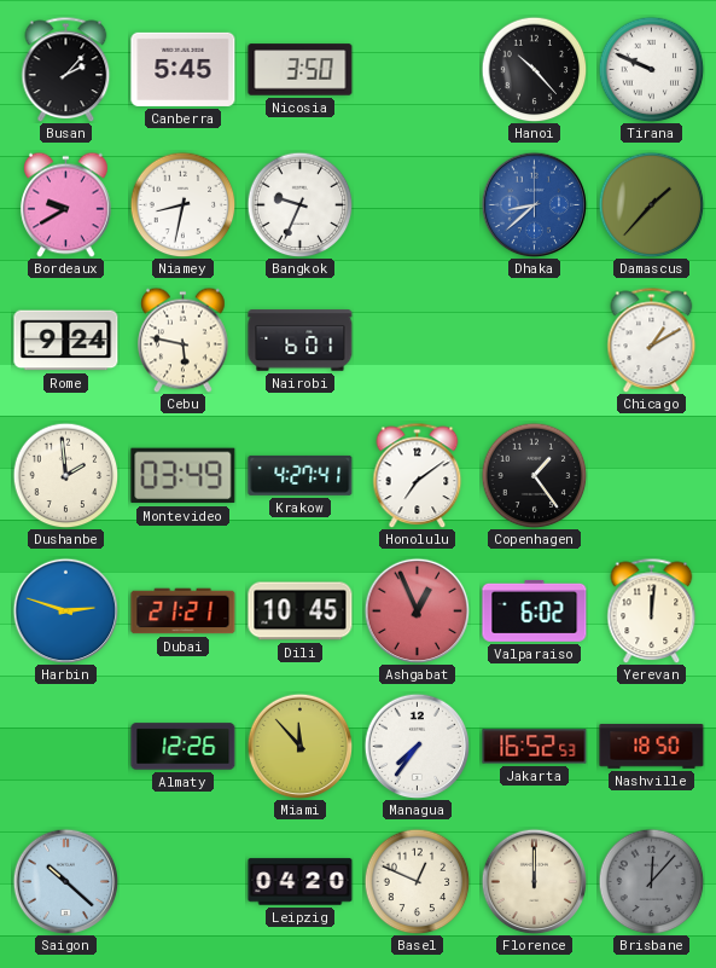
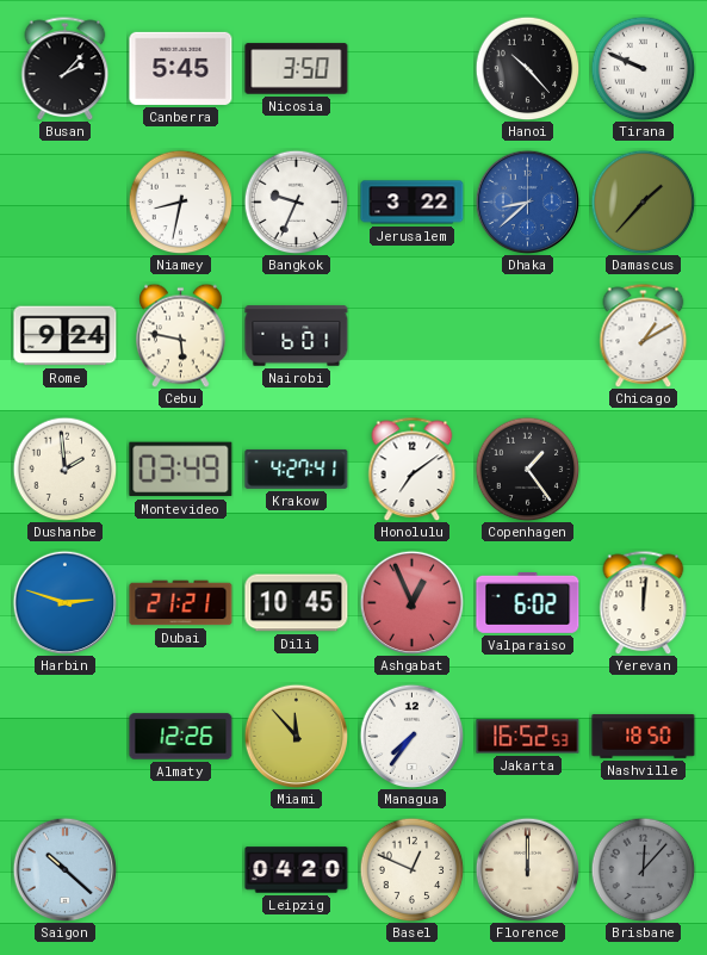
Bordeaux: 9:40 -> none
Jerusalem: none -> 3:22
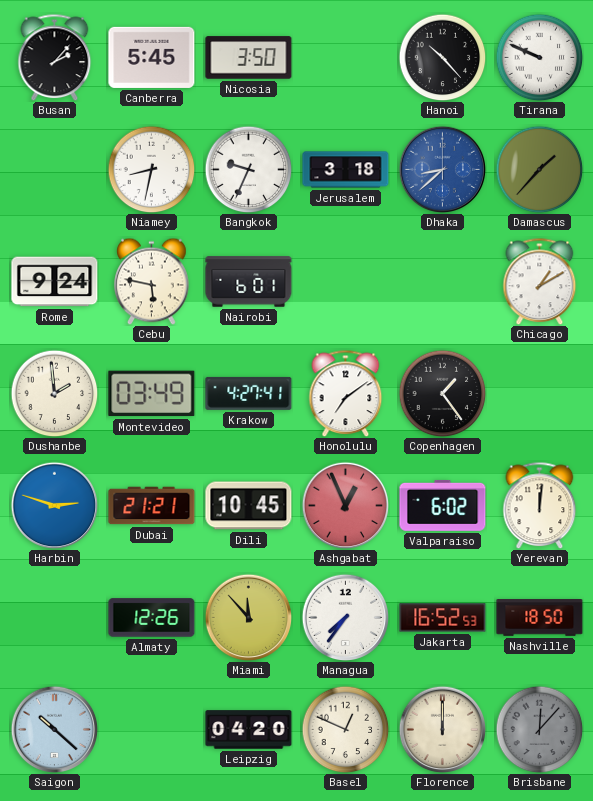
Jerusalem: 3:22 -> 3:18
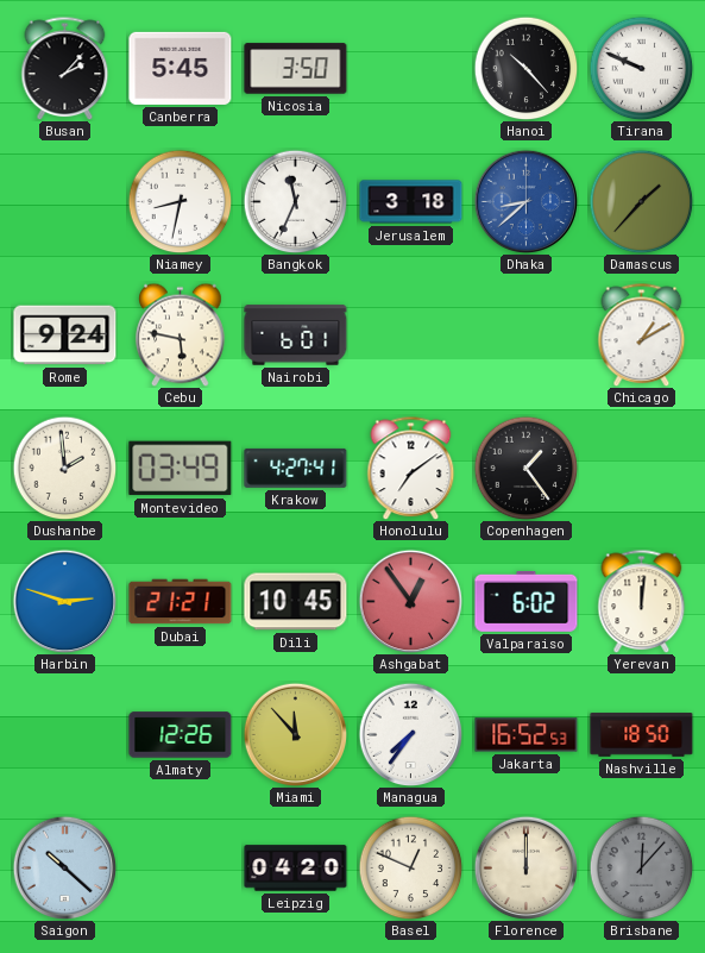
Bangkok: 9:34 -> 11:34
Ashgabat: 12:56 -> 12:54
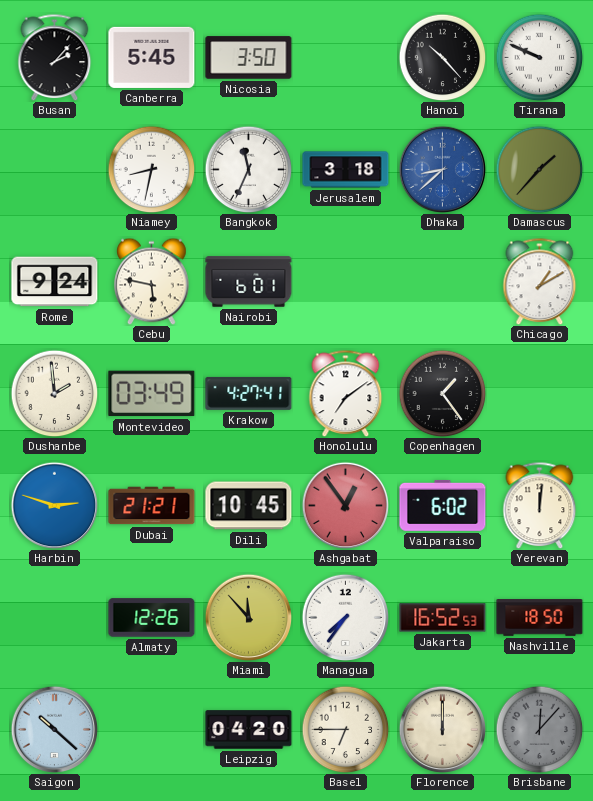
Basel: 12:49 -> 6:45
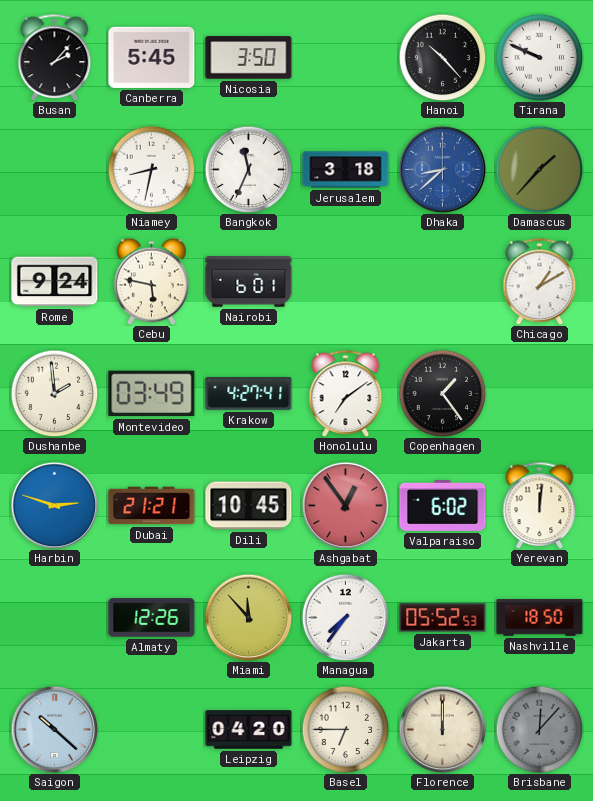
Jakarta: 16:52 -> 05:52
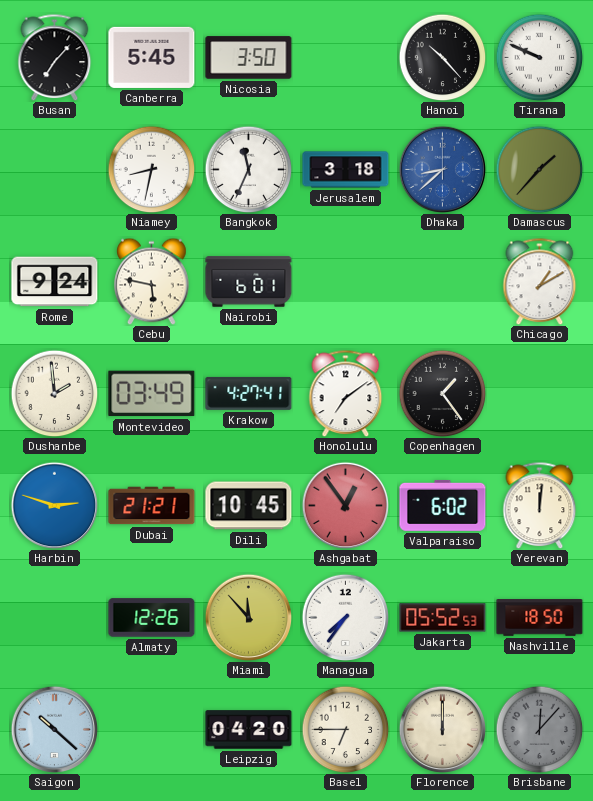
Busan: 2:07 -> 7:07
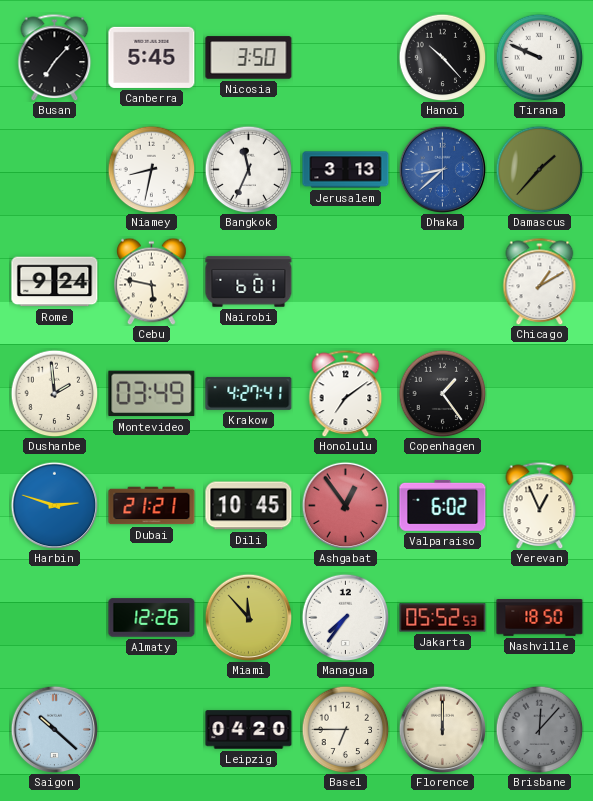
Jerusalem: 3:18 -> 3:13
Yerevan: 12:01 -> 12:56
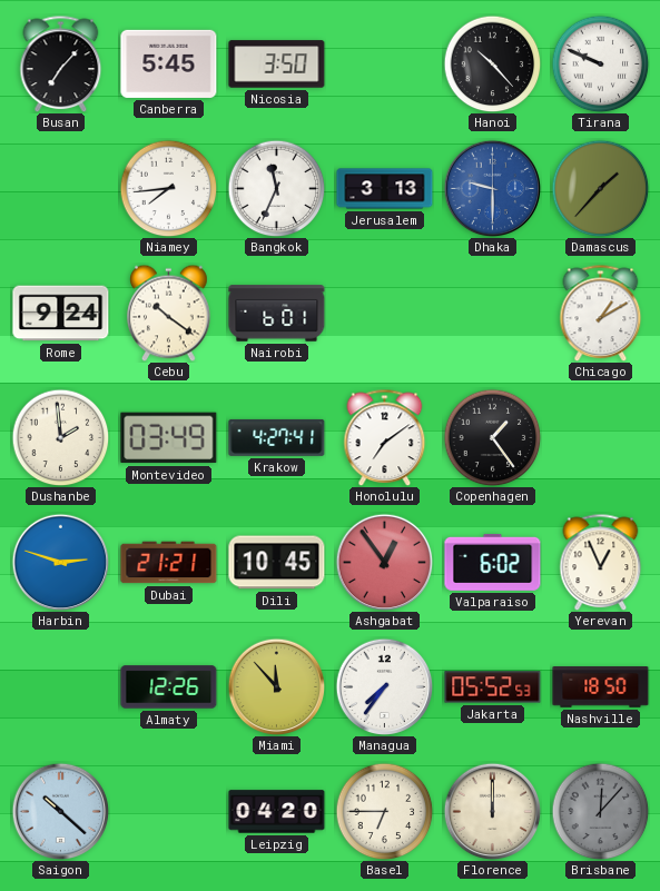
Niamey: 8:32 -> 7:44
Dhaka: 8:38 -> 9:30
Cebu: 5:47 -> 10:21
